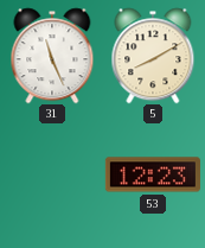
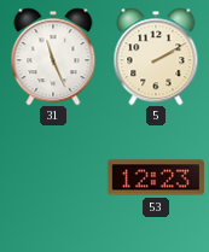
5: 8:10 -> 2:10
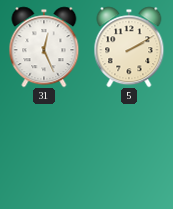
31: 11:26 -> 12:26
53: 12:23 -> none
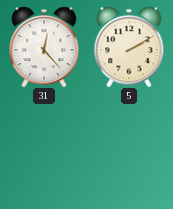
31: 12:26 -> 12:23
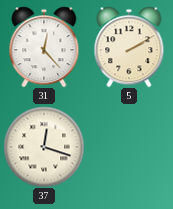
37: none -> 12:18
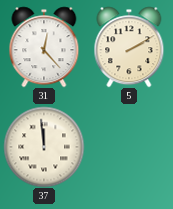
37: 12:18 -> 11:59
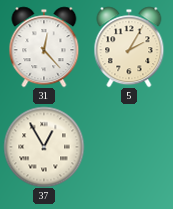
5: 2:10 -> 2:05
37: 11:59 -> 12:55
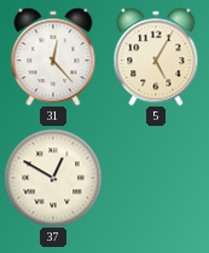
5: 2:05 -> 5:05
37: 12:55 -> 12:50
